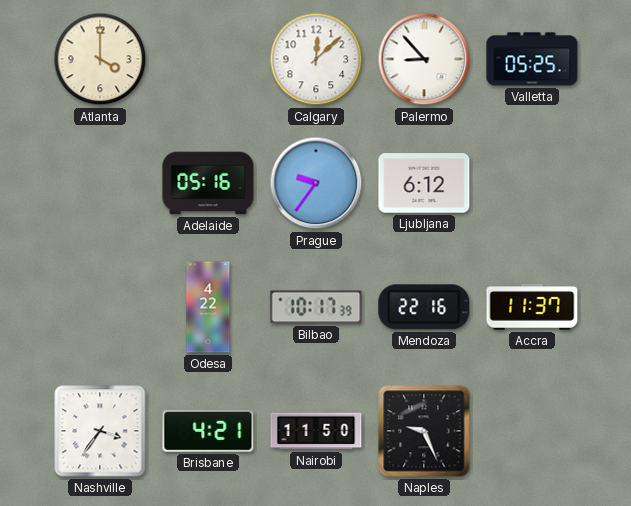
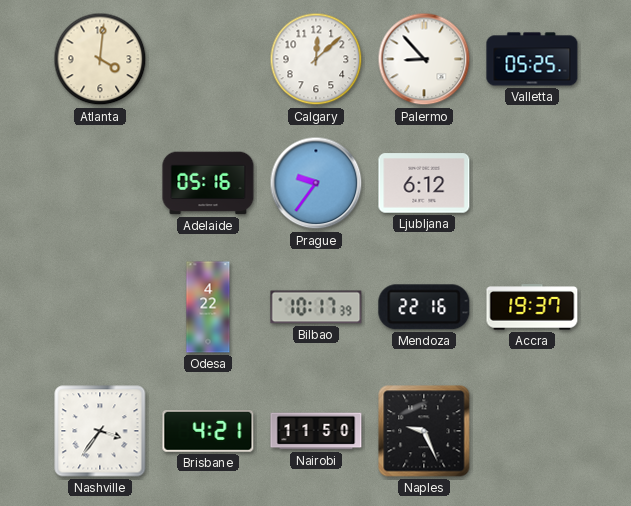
Atlanta: 4:00 -> 4:01
Accra: 11:37 -> 19:37
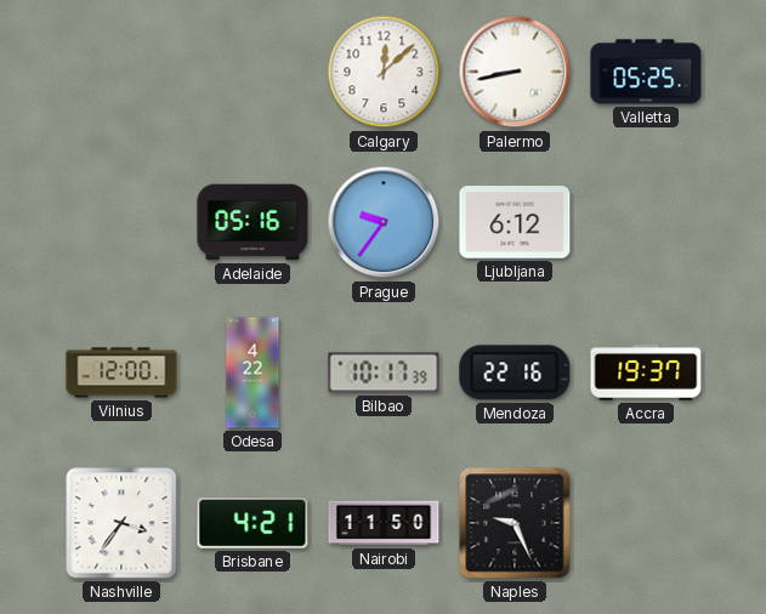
Atlanta: 4:01 -> none
Palermo: 8:53 -> 8:43
Vilnius: none -> 12:00
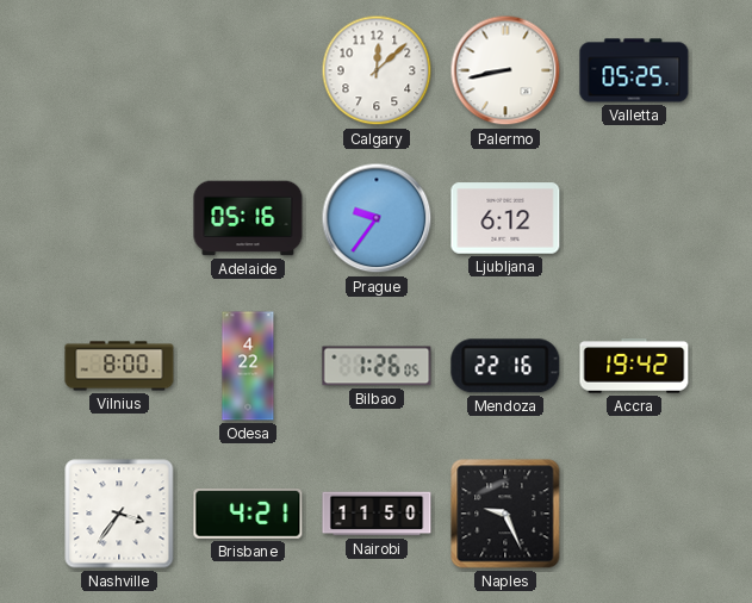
Vilnius: 12:00 -> 8:00
Bilbao: 10:17 -> 1:26
Accra: 19:37 -> 19:42
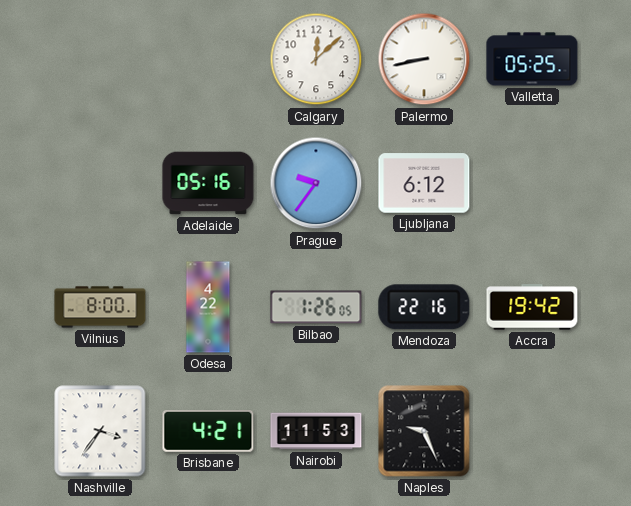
Nairobi: 11:50 -> 11:53
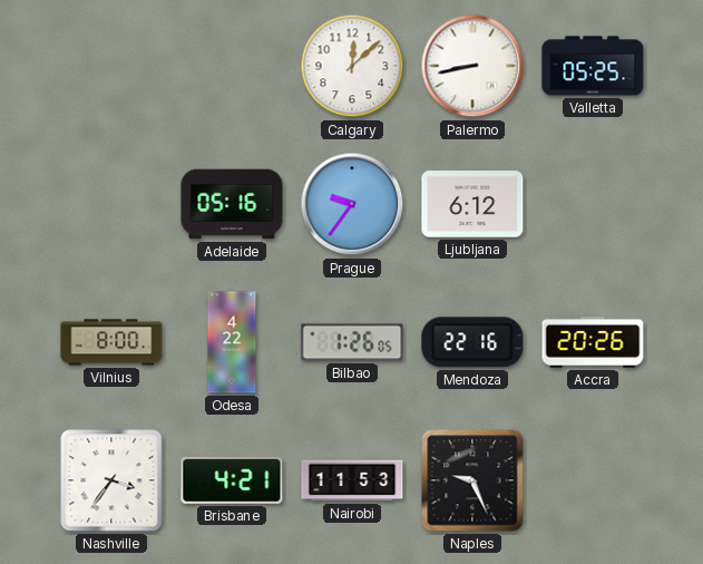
Accra: 19:42 -> 20:26
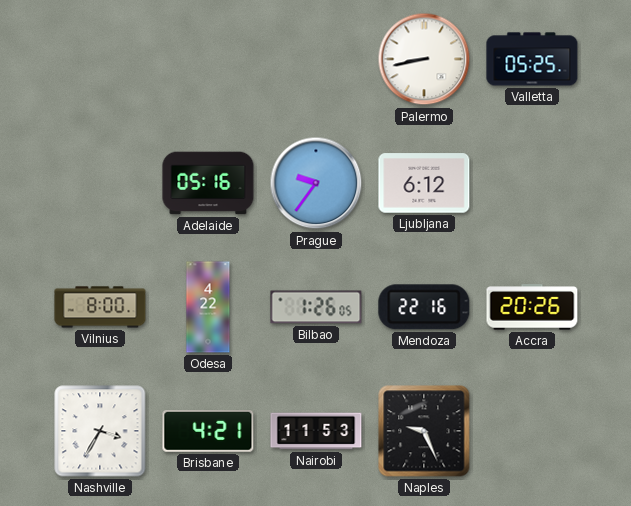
Calgary: 12:08 -> none
Nashville: 3:36 -> 3:35
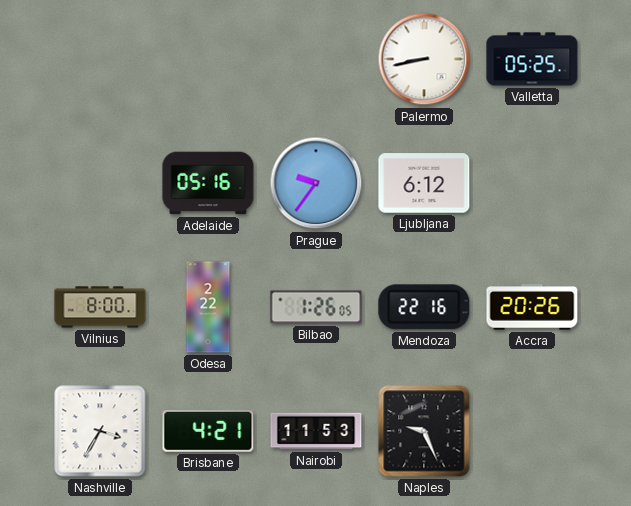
Odesa: 4:22 -> 2:22
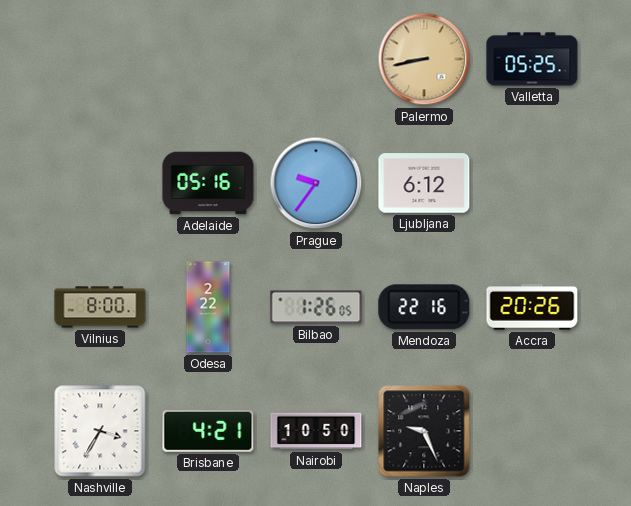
Palermo dial: white -> champagne
Nairobi: 11:53 -> 10:50
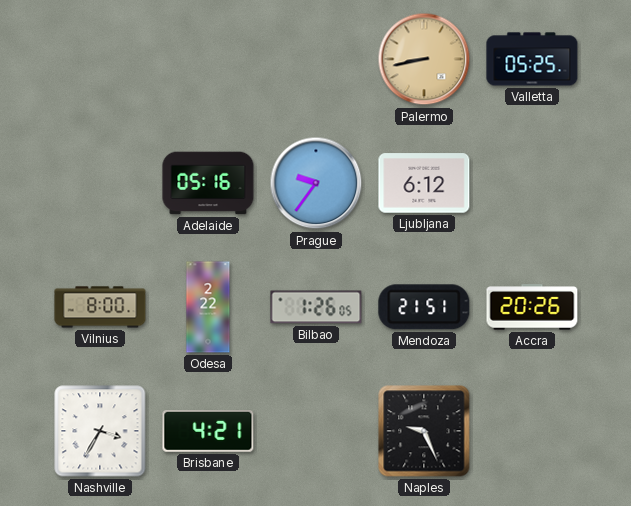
Mendoza: 22:16 -> 21:51
Nairobi: 10:50 -> none
